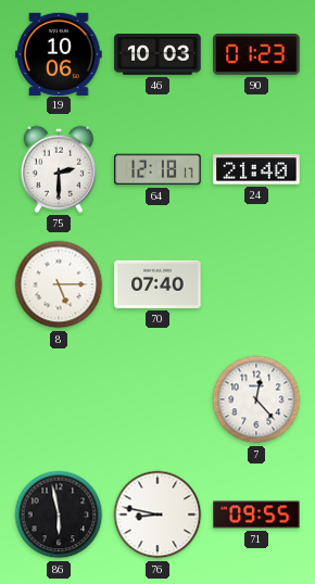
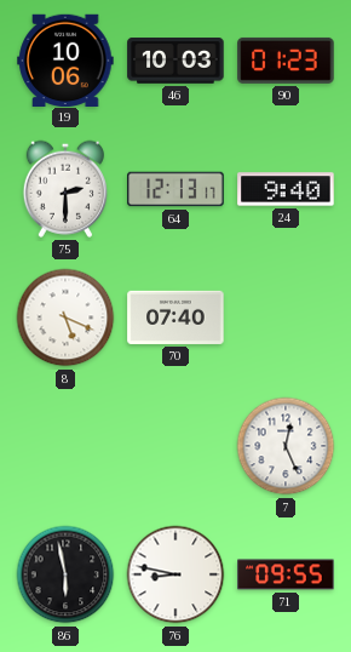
64: 12:18 -> 12:13
24: 21:40 -> 9:40
8: 5:15 -> 5:19
7: 12:23 -> 12:26
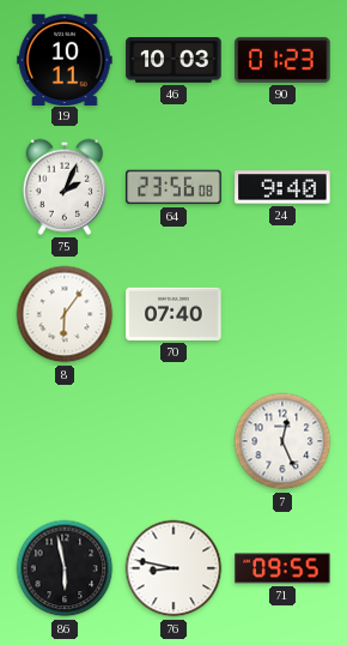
19: 10:06 -> 10:11
75: 2:30 -> 2:04
64: 12:13 -> 23:56
8: 5:19 -> 6:06
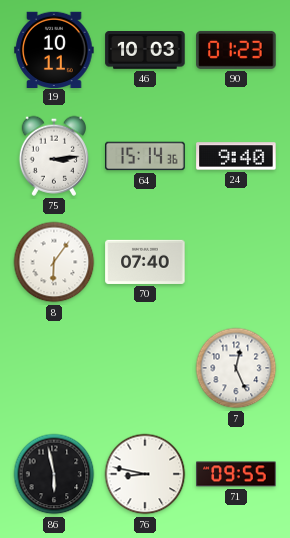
75: 2:04 -> 3:14
64: 23:56 -> 15:14
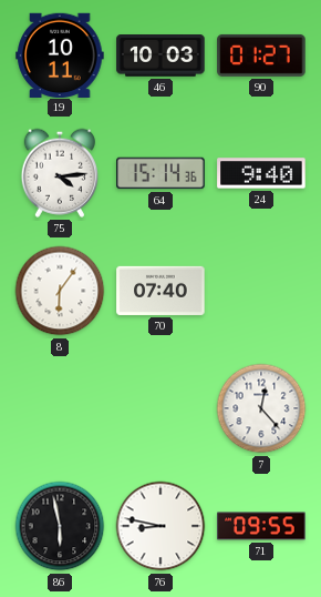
90: 01:23 -> 01:27
75: 3:14 -> 4:14
7: 12:26 -> 12:23
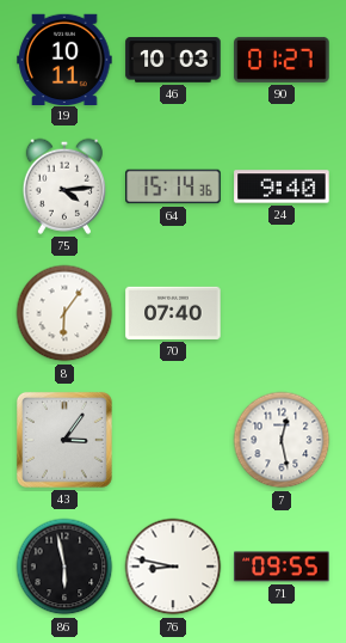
43: none -> 3:06
7: 12:23 -> 12:28
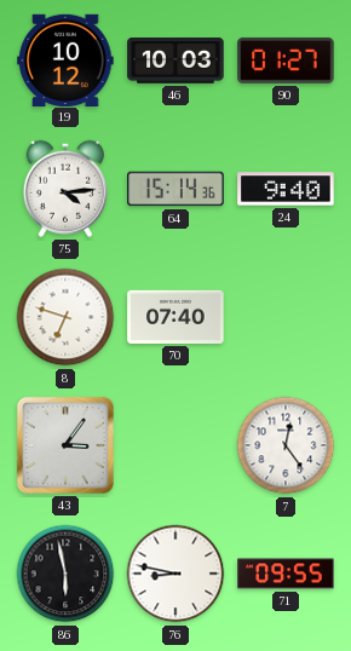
19: 10:11 -> 10:12
8: 6:06 -> 6:48
7: 12:28 -> 12:24
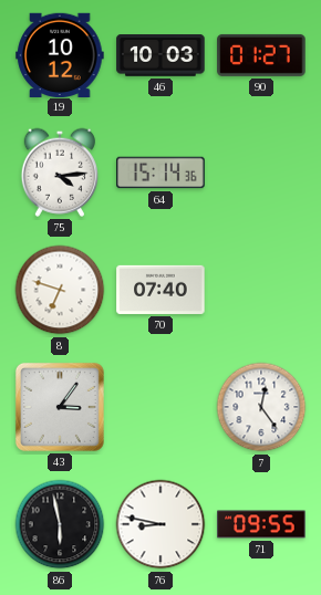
24: 9:40 -> none
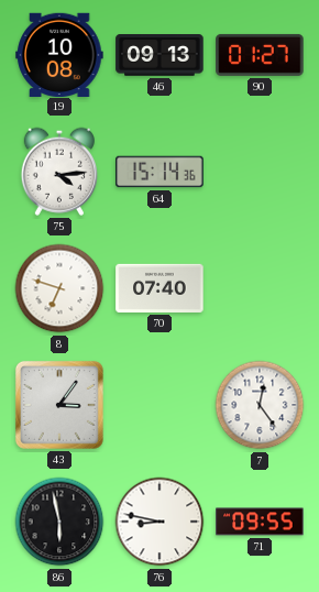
19: 10:12 -> 10:08
46: 10:03 -> 09:13
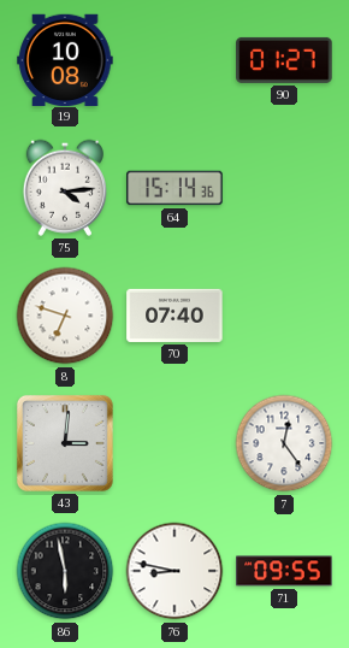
46: 09:13 -> none
43: 3:06 -> 3:01
